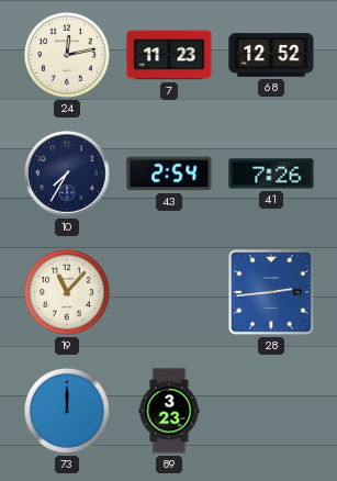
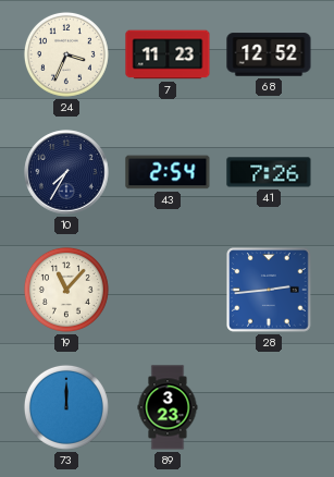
24: 12:13 -> 3:34
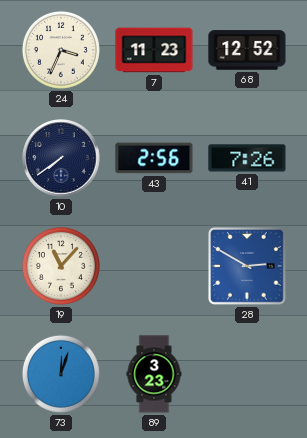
10: 7:35 -> 7:39
43: 2:54 -> 2:56
28: 2:44 -> 2:50
73: 12:00 -> 12:03
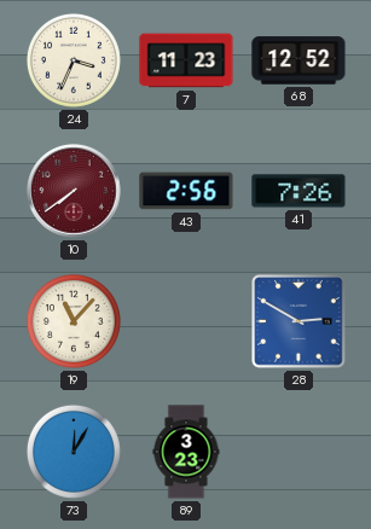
10 dial: navy -> burgundy
73: 12:03 -> 12:05
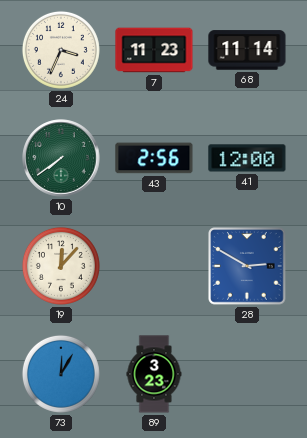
68: 12:52 -> 11:14
10 dial: burgundy -> green
41: 7:26 -> 12:00
19: 11:07 -> 12:07
